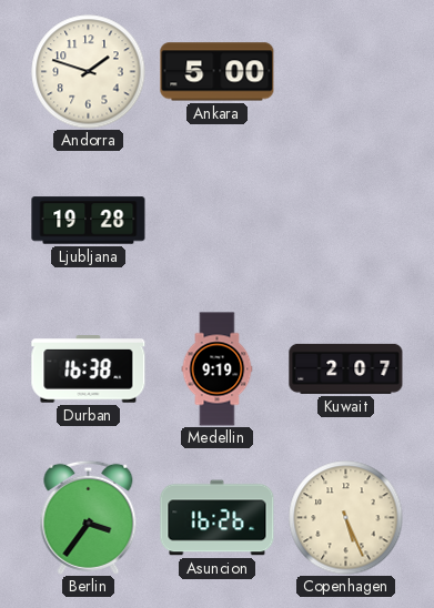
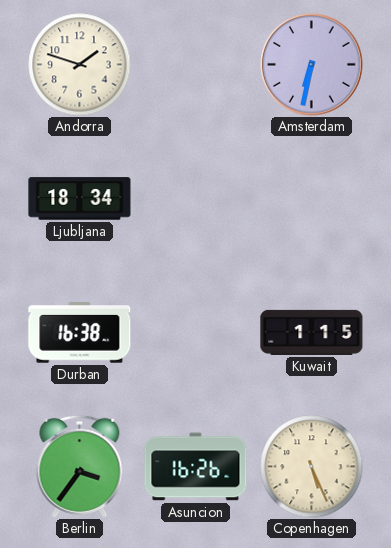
Ankara: 5:00 -> none
Amsterdam: none -> 6:32
Ljubljana: 19:28 -> 18:34
Medellin: 9:19 -> none
Kuwait: 2:07 -> 1:15
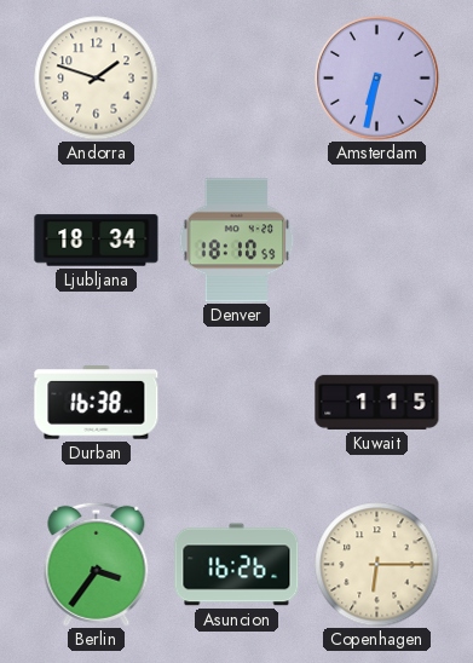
Denver: none -> 18:10
Copenhagen: 5:26 -> 6:15
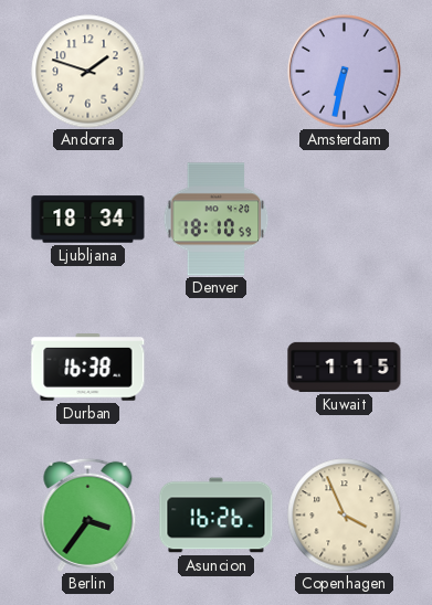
Copenhagen: 6:15 -> 3:56
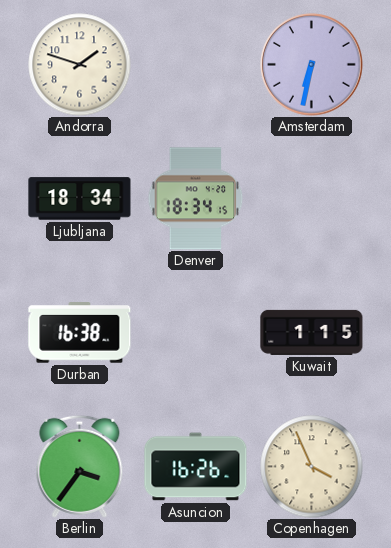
Denver: 18:10 -> 18:34
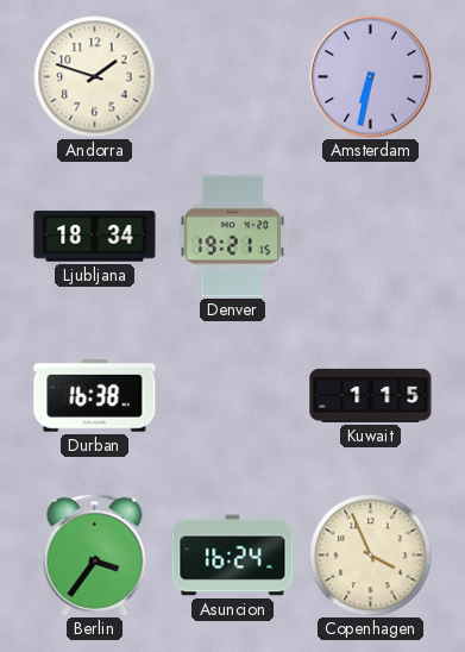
Denver: 18:34 -> 19:21
Asuncion: 16:26 -> 16:24
